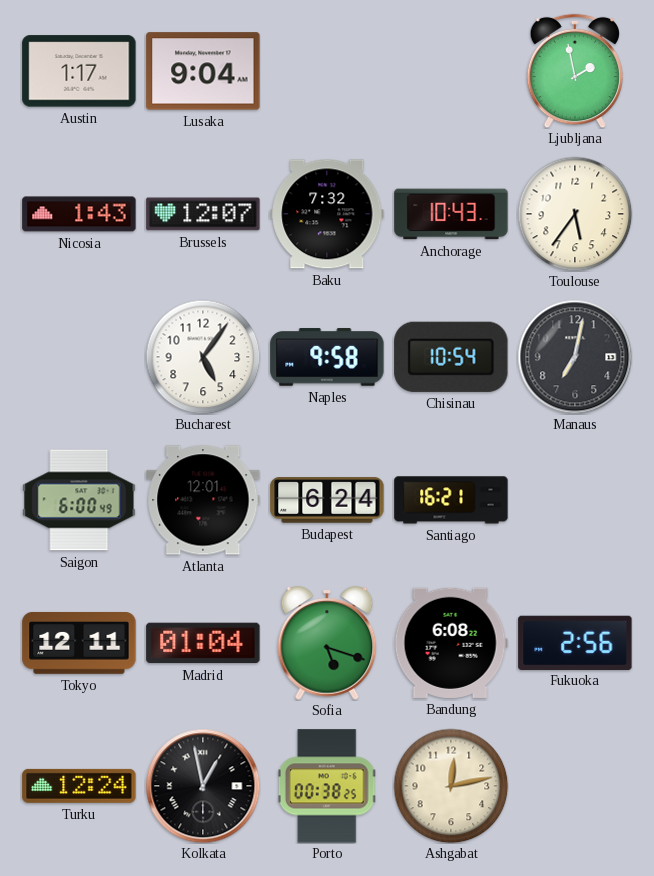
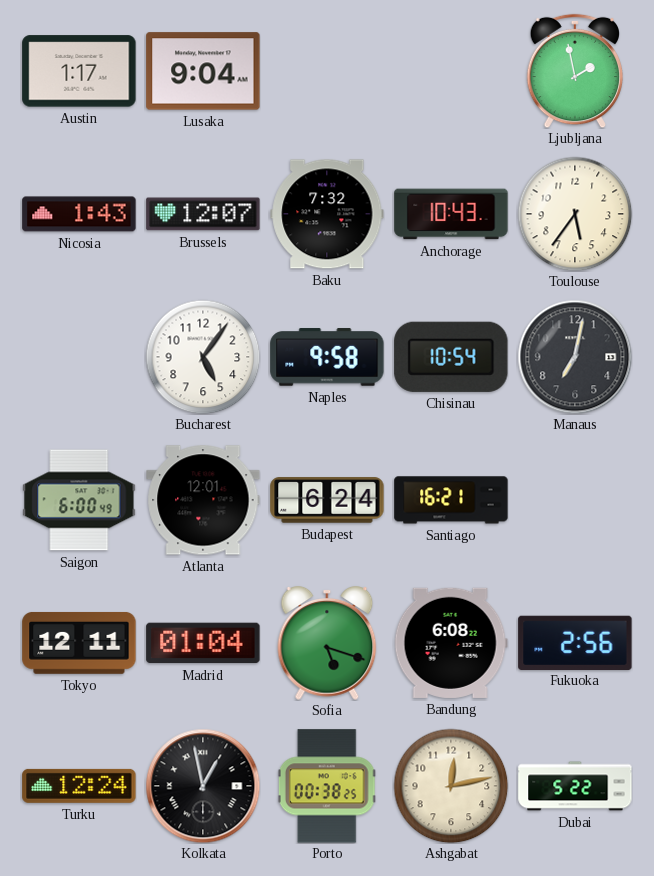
Dubai: none -> 5:22
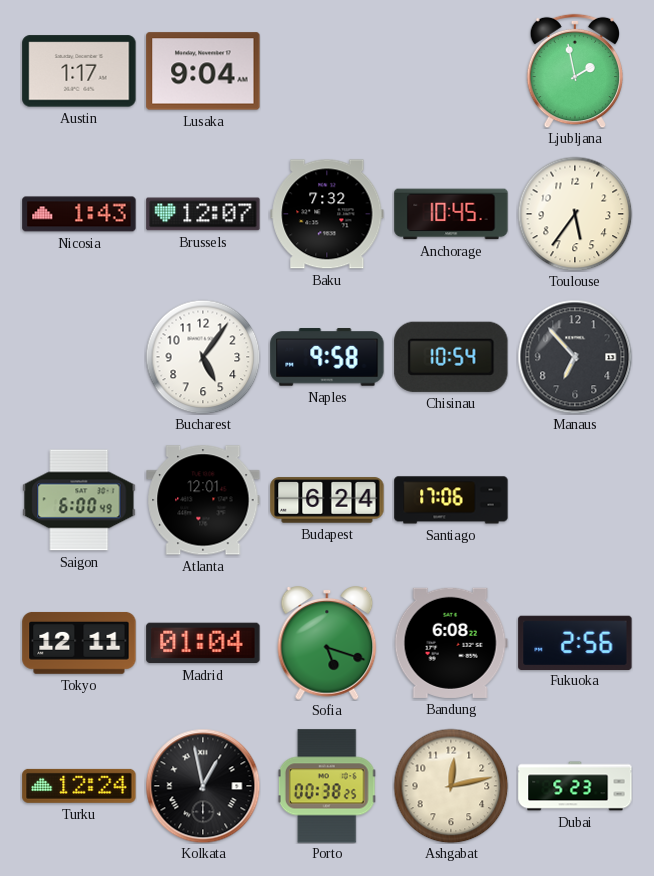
Anchorage: 10:43 -> 10:45
Manaus: 7:02 -> 6:53
Santiago: 16:21 -> 17:06
Dubai: 5:22 -> 5:23
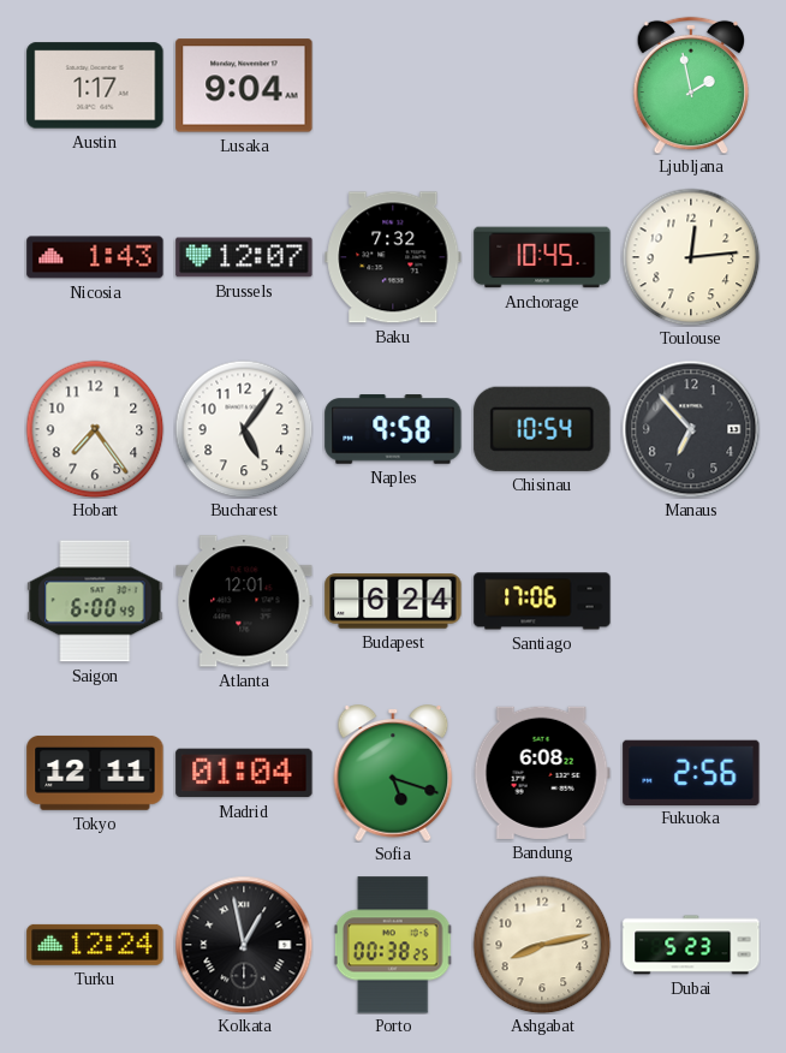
Toulouse: 5:36 -> 12:14
Hobart: none -> 7:24
Ashgabat: 12:13 -> 8:13
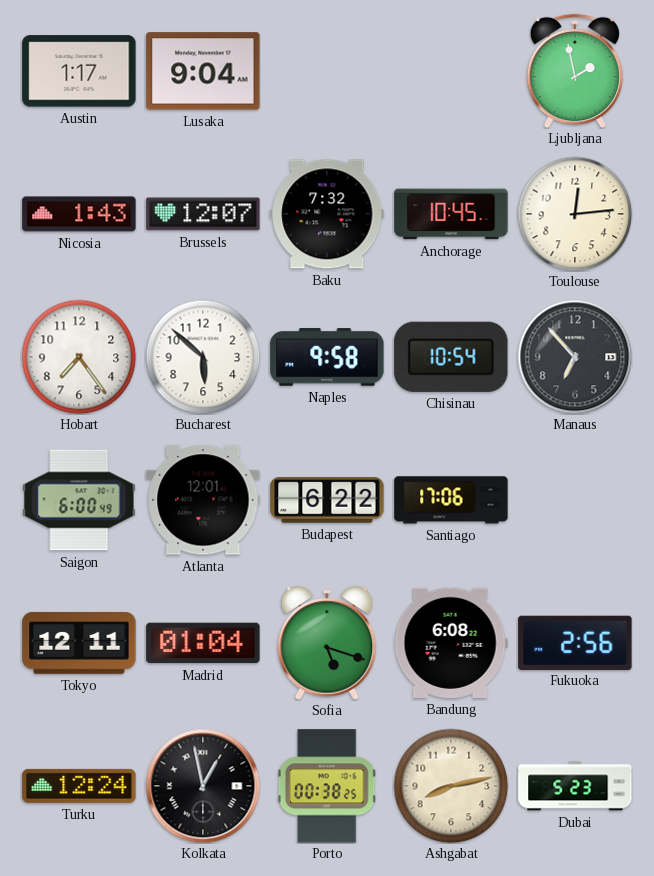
Bucharest: 5:06 -> 5:52
Budapest: 6:24 -> 6:22
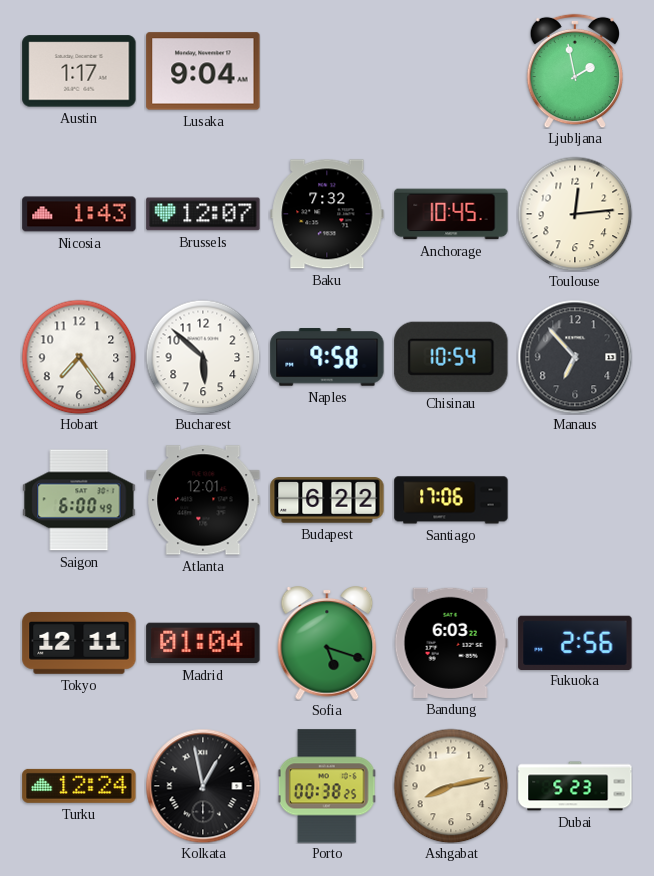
Bandung: 6:08 -> 6:03
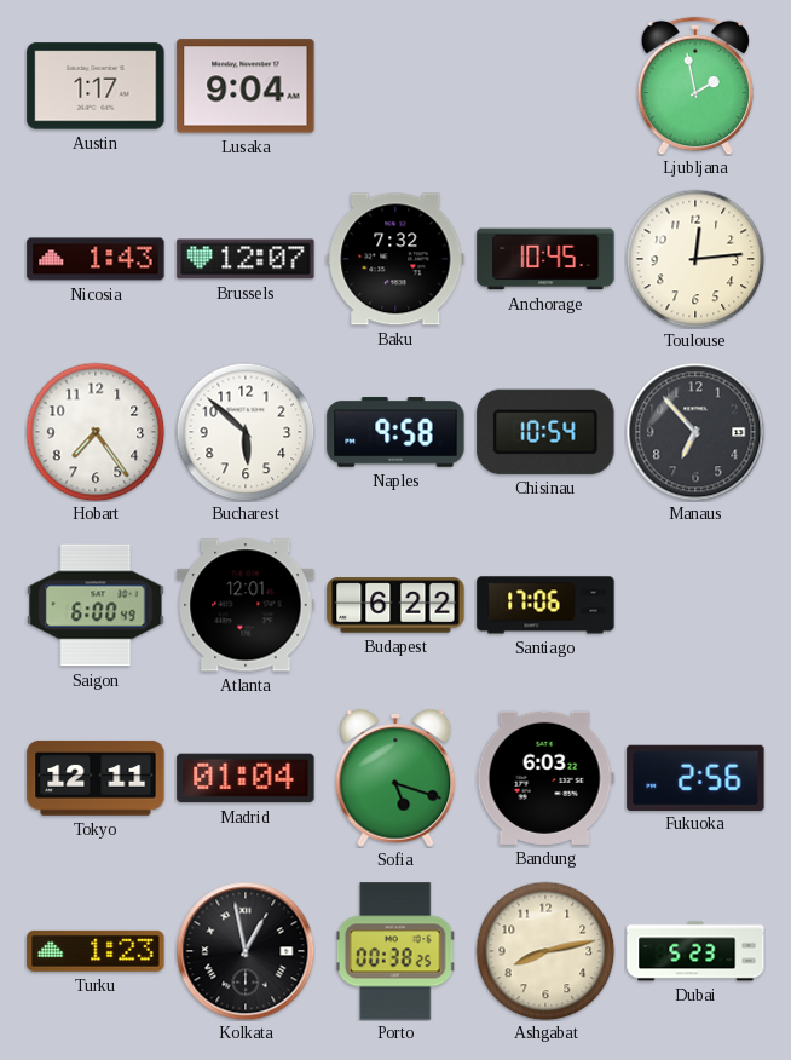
Turku: 12:24 -> 1:23
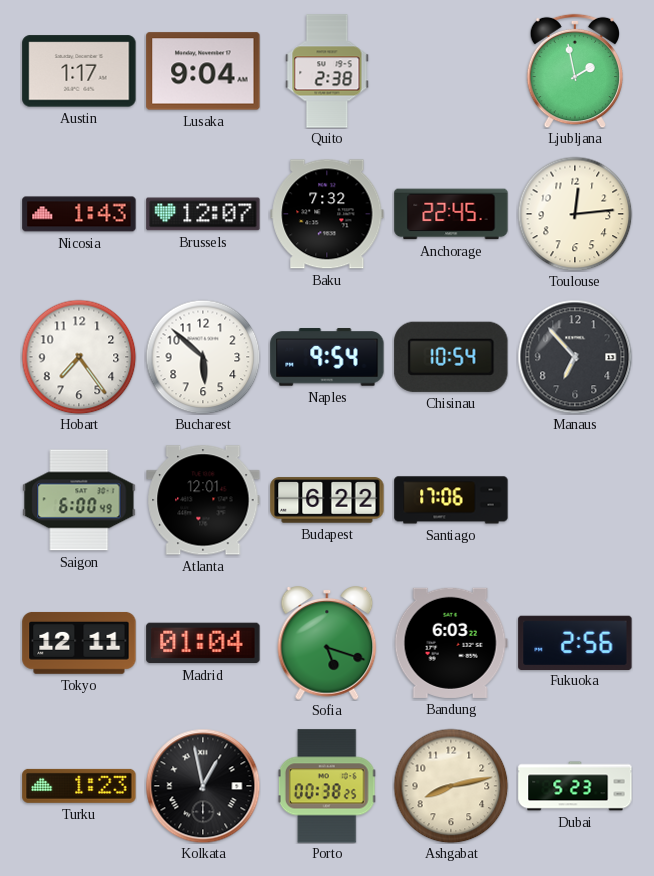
Quito: none -> 2:38
Anchorage: 10:45 -> 22:45
Naples: 9:58 -> 9:54
